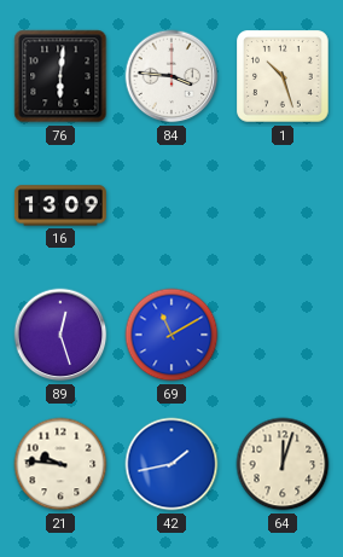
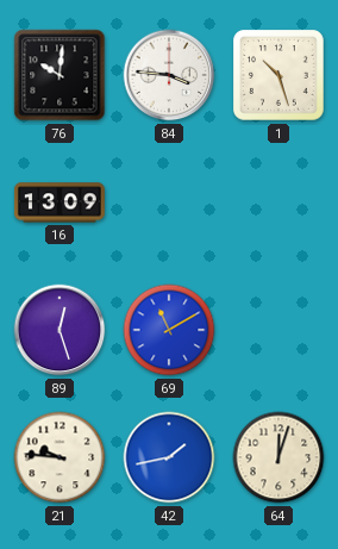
76: 6:01 -> 10:01
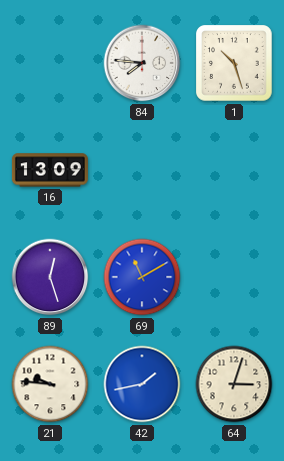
76: 10:01 -> none
84: 3:46 -> 7:46
64: 12:03 -> 3:03
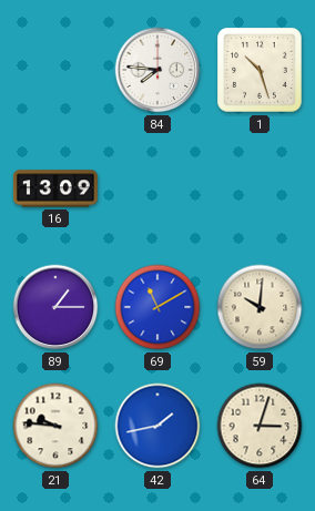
89: 12:27 -> 1:15
59: none -> 10:01
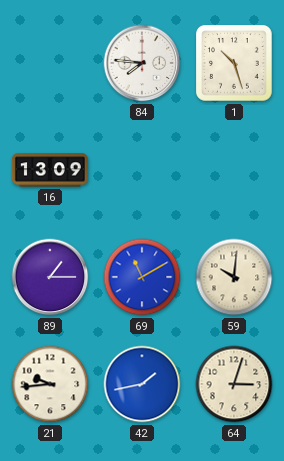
21: 9:46 -> 9:44
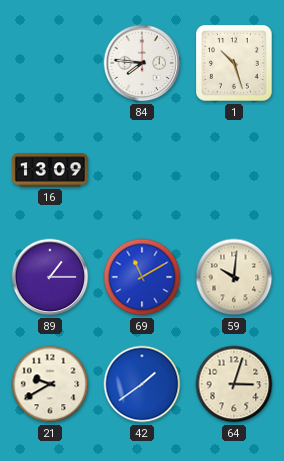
21: 9:44 -> 9:40
42: 1:43 -> 1:39
